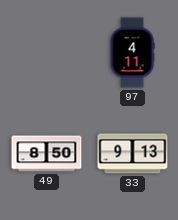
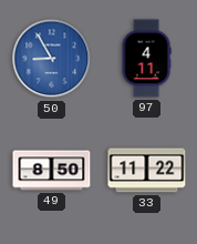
50: none -> 8:55
33: 9:13 -> 11:22
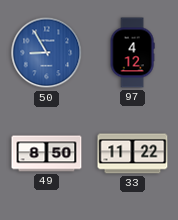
97: 4:11 -> 4:12
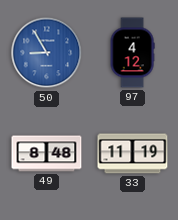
49: 8:50 -> 8:48
33: 11:22 -> 11:19
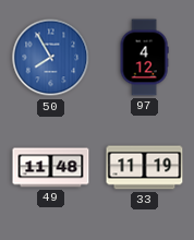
50: 8:55 -> 7:55
49: 8:48 -> 11:48
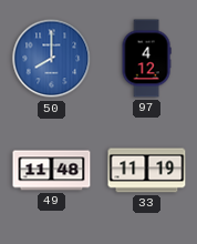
50: 7:55 -> 8:00
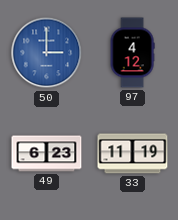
50: 8:00 -> 3:00
49: 11:48 -> 6:23
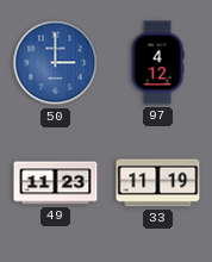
49: 6:23 -> 11:23
